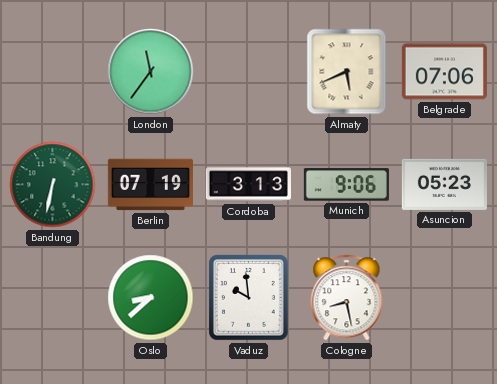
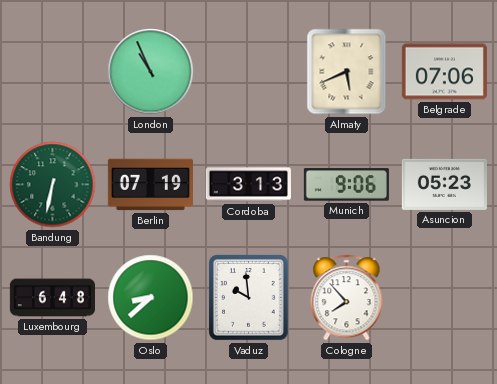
London: 11:36 -> 10:56
Luxembourg: none -> 6:48
Cologne: 8:28 -> 7:53
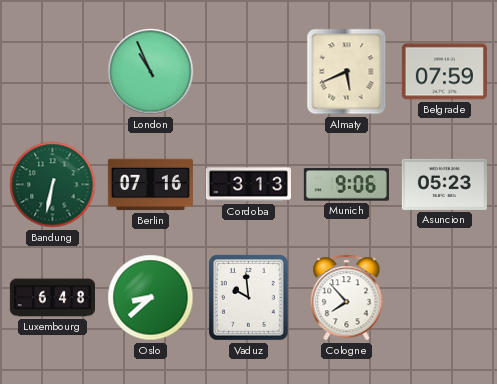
Belgrade: 07:06 -> 07:59
Berlin: 07:19 -> 07:16
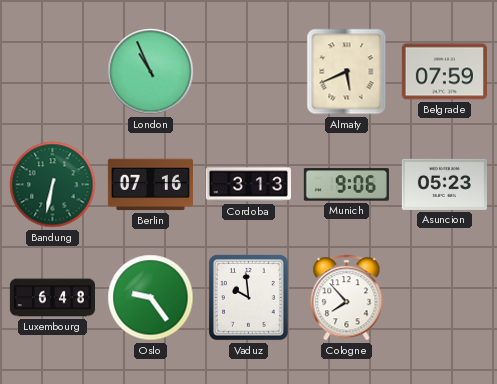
Oslo: 8:38 -> 9:24
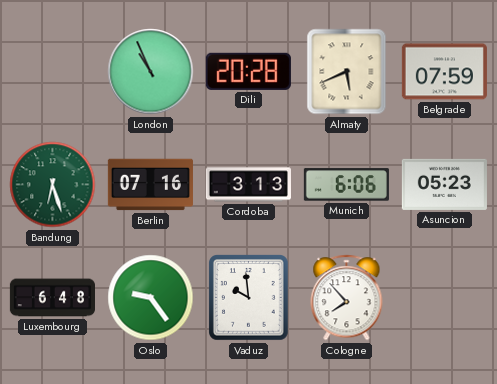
Dili: none -> 20:28
Bandung: 6:32 -> 6:27
Munich: 9:06 -> 6:06
